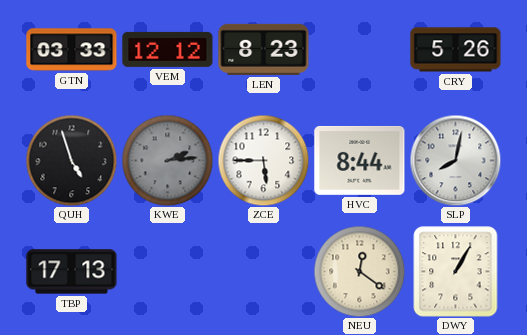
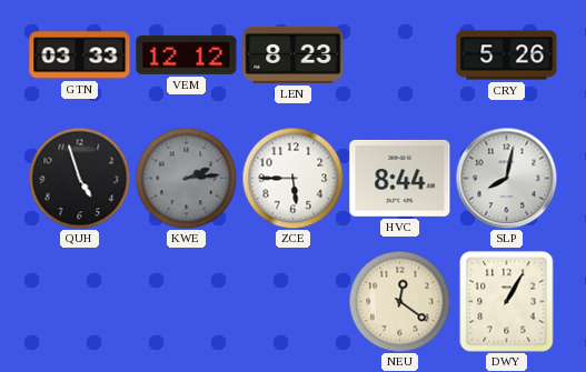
TBP: 17:13 -> none
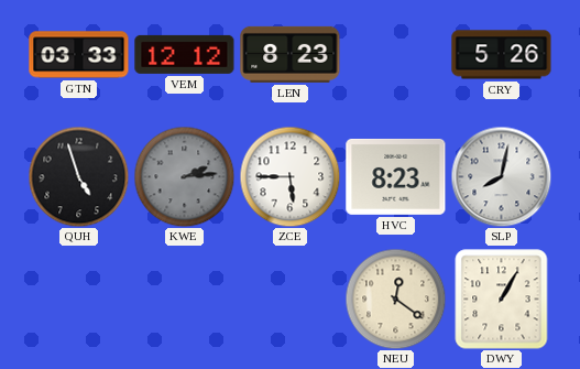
HVC: 8:44 -> 8:23
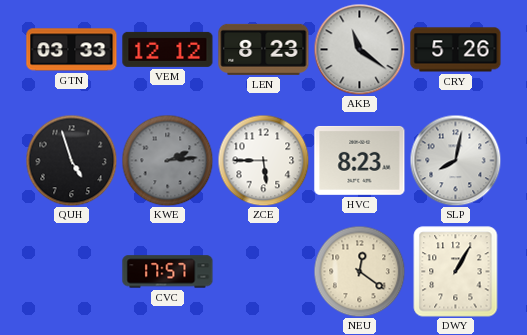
AKB: none -> 11:21
CVC: none -> 17:57
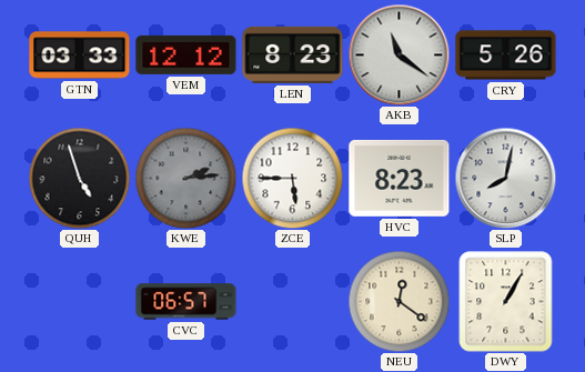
CVC: 17:57 -> 06:57
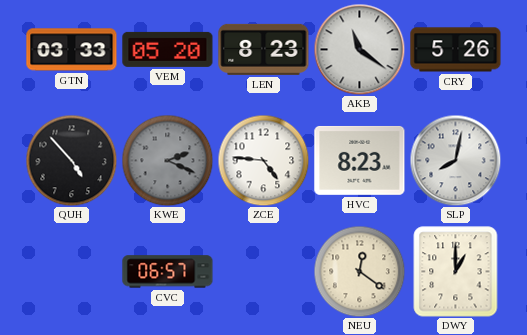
VEM: 12:12 -> 05:20
QUH: 4:57 -> 4:53
KWE: 2:14 -> 2:19
ZCE: 5:45 -> 4:46
DWY: 1:05 -> 1:00
